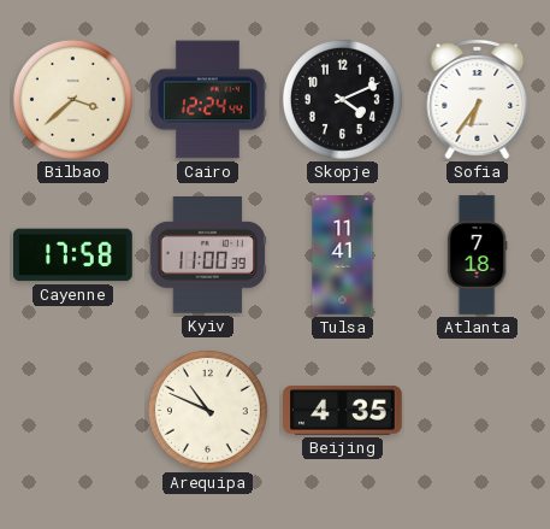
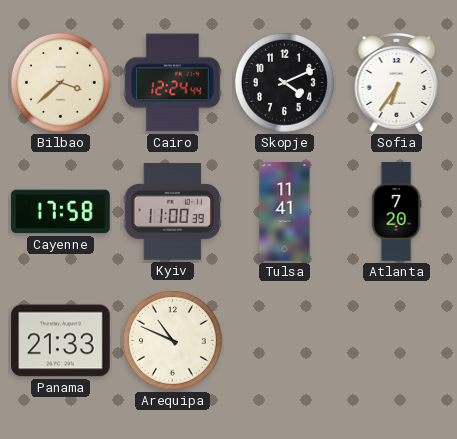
Atlanta: 7:18 -> 7:20
Panama: none -> 21:33
Beijing: 4:35 -> none
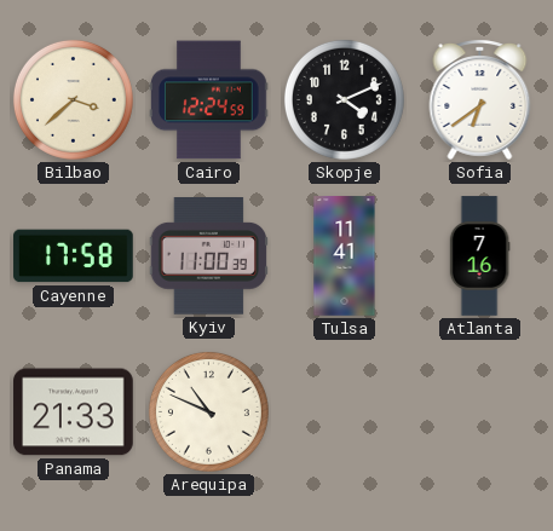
Cairo: 12:24:44 -> 12:24:59
Sofia: 6:36 -> 6:39
Atlanta: 7:20 -> 7:16
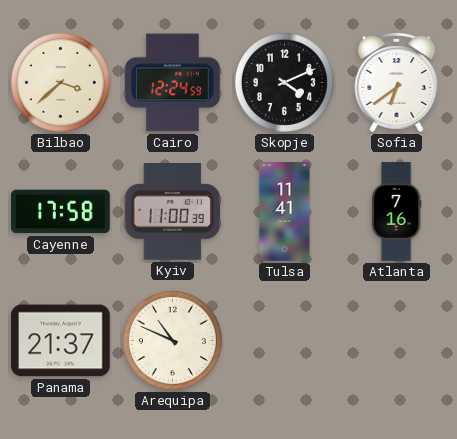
Panama: 21:33 -> 21:37
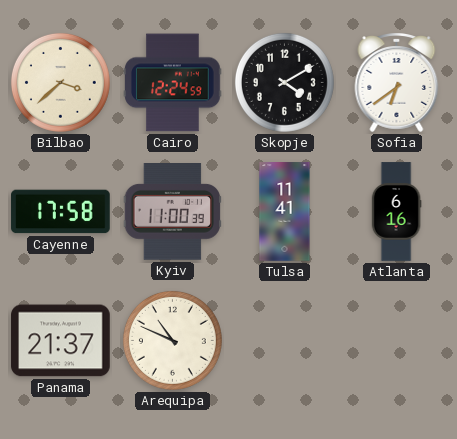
Skopje: 4:11 -> 4:10
Atlanta: 7:16 -> 6:16
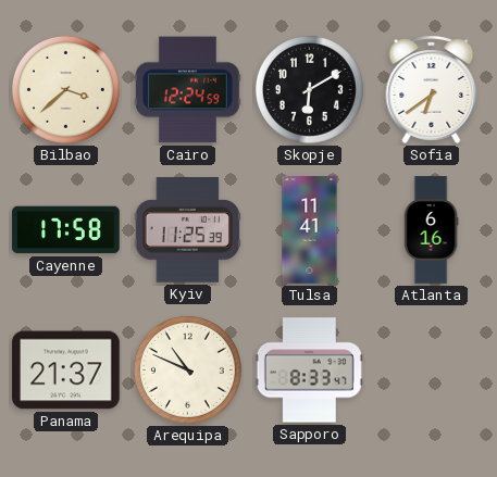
Skopje: 4:10 -> 6:10
Kyiv: 11:00 -> 11:25
Sapporo: none -> 8:33
